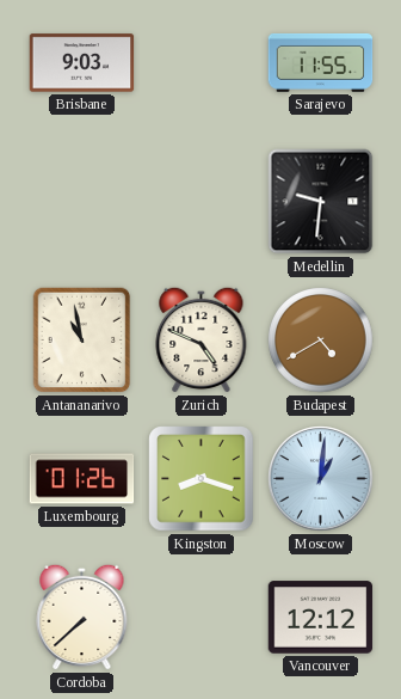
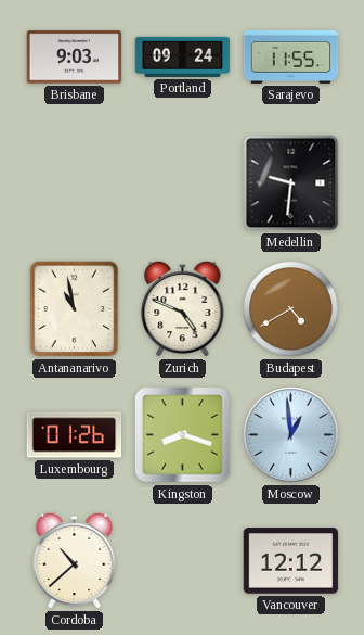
Portland: none -> 09:24
Moscow: 1:01 -> 12:59
Cordoba: 7:38 -> 10:38
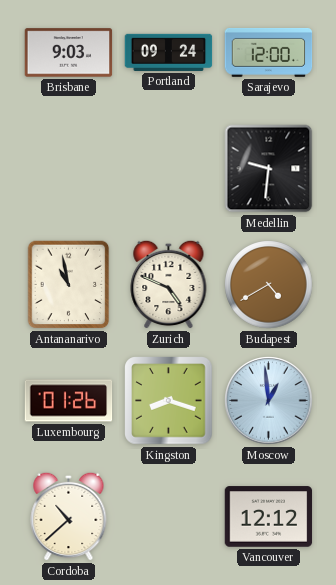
Sarajevo: 11:55 -> 12:00
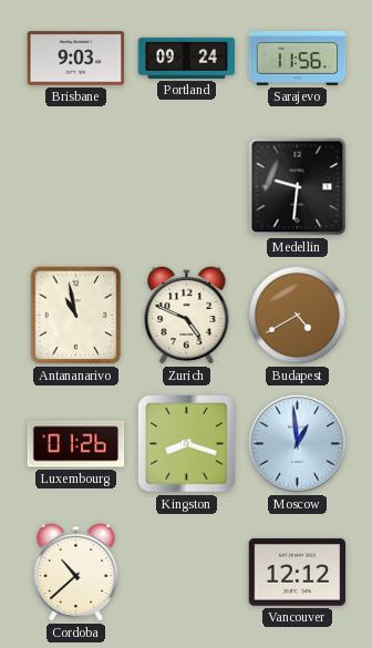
Sarajevo: 12:00 -> 11:56
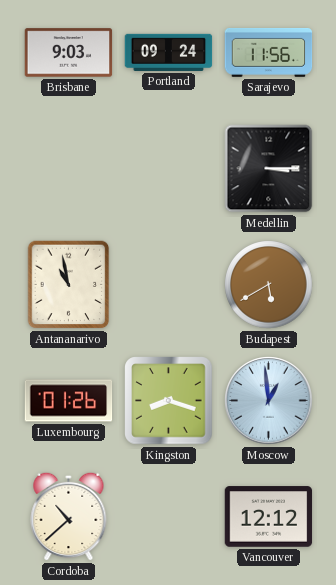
Medellin: 9:31 -> 3:15
Zurich: 4:49 -> none
Budapest: 4:40 -> 5:40
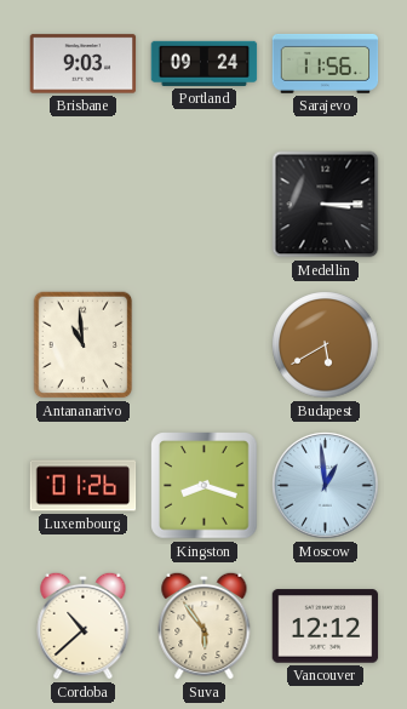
Antananarivo: 10:58 -> 10:59
Suva: none -> 5:54
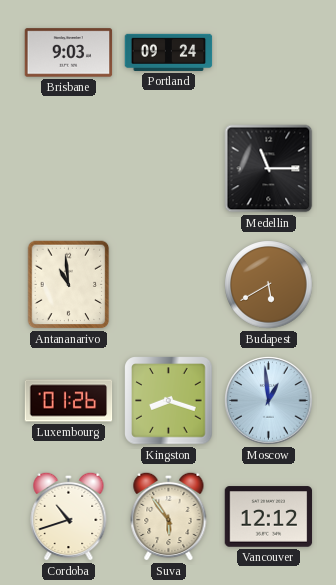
Sarajevo: 11:56 -> none
Medellin: 3:15 -> 11:15
Cordoba: 10:38 -> 10:42
